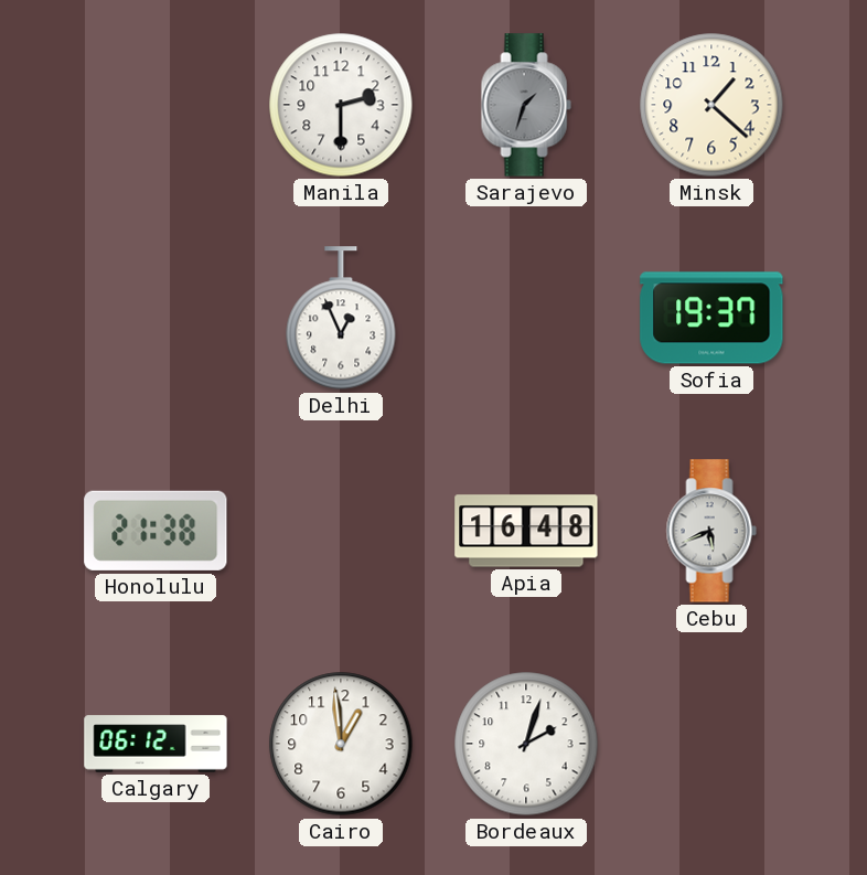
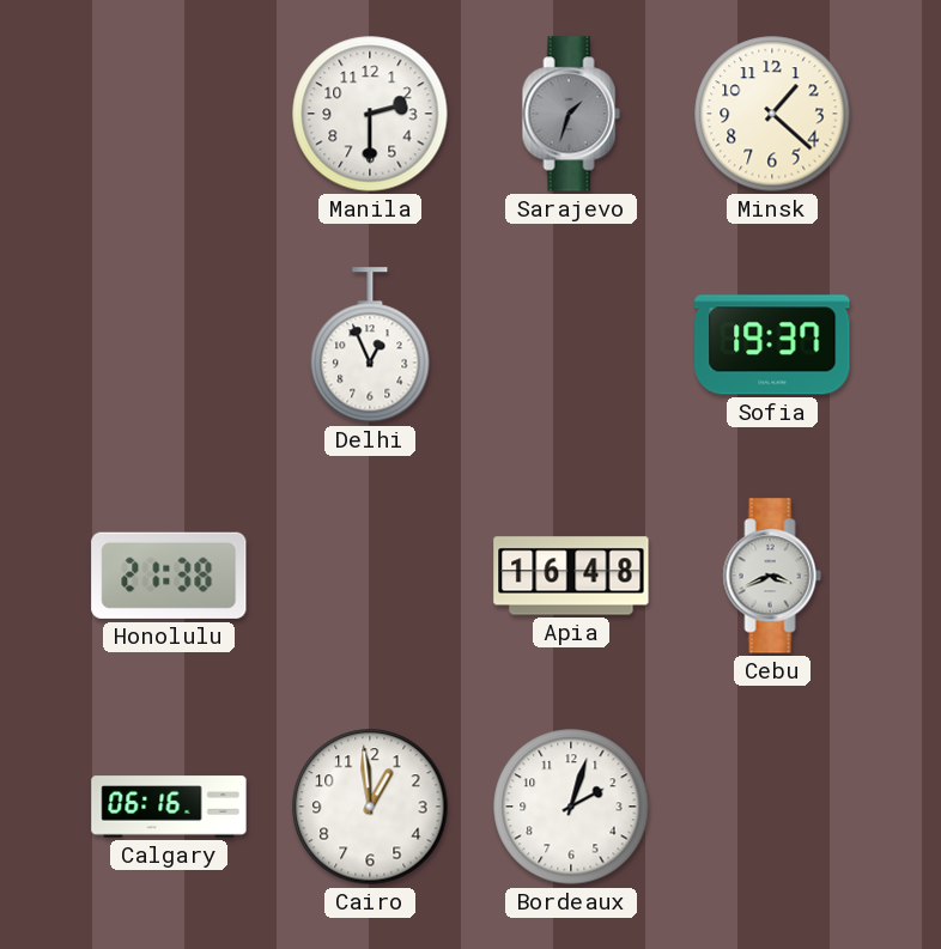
Cebu: 5:41 -> 3:41
Calgary: 06:12 -> 06:16
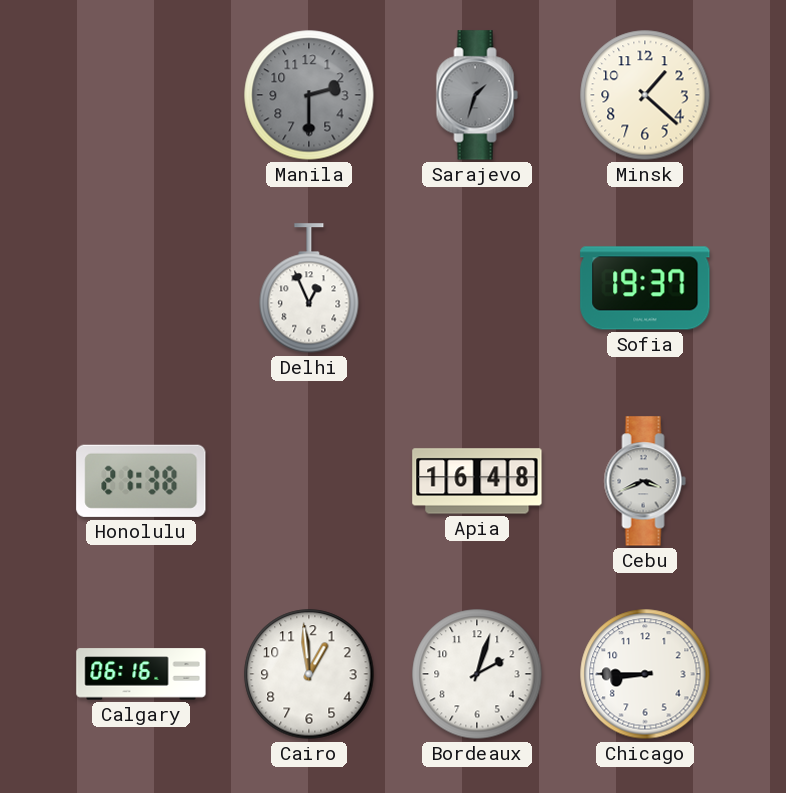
Manila dial: white -> grey
Chicago: none -> 8:45
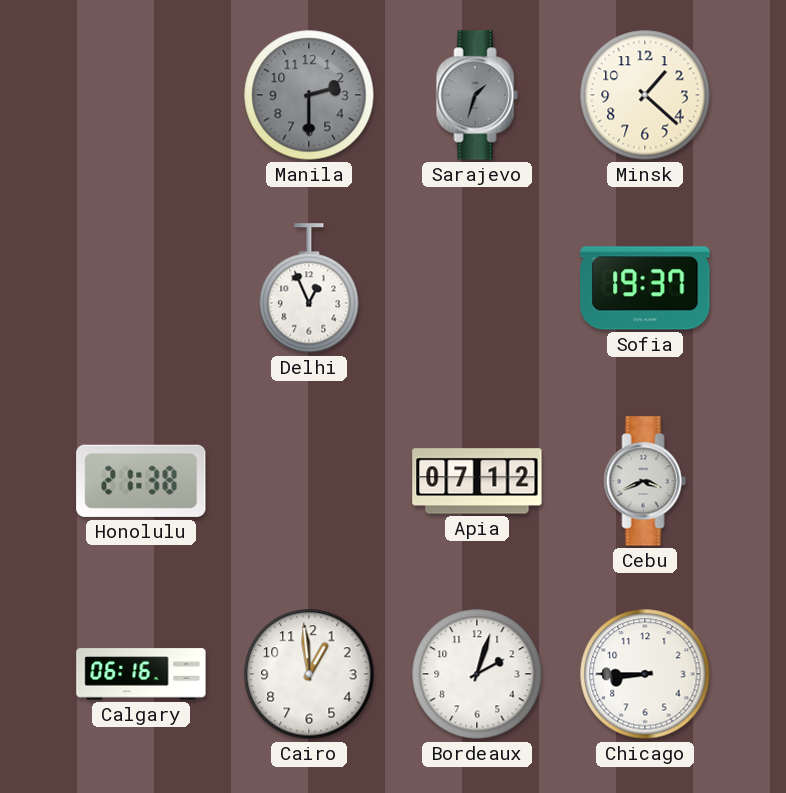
Apia: 16:48 -> 07:12
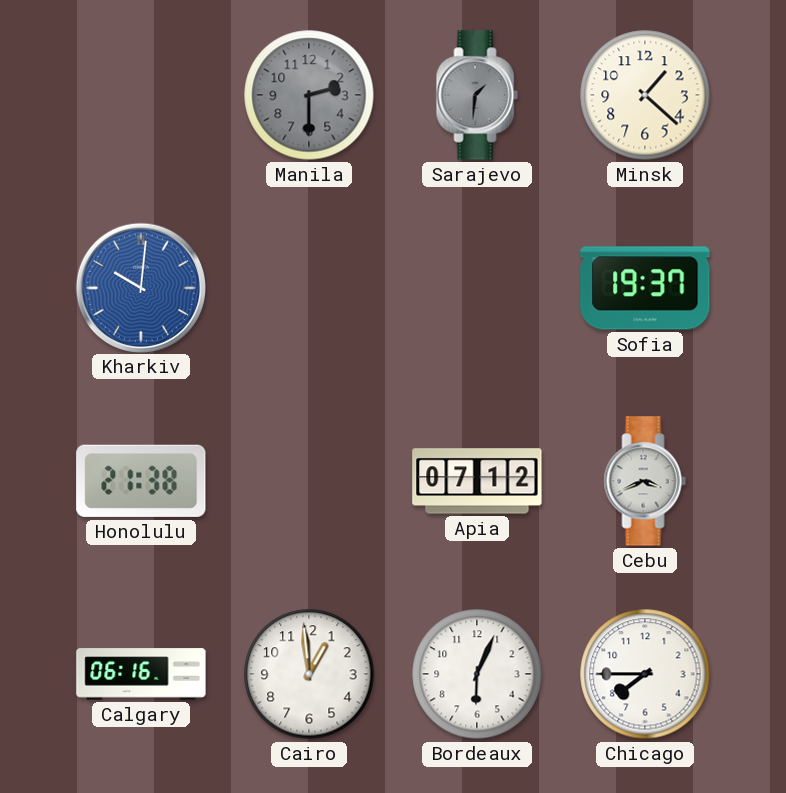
Sarajevo: 1:33 -> 1:31
Kharkiv: none -> 10:01
Delhi: 12:56 -> none
Bordeaux: 2:03 -> 6:04
Chicago: 8:45 -> 7:45
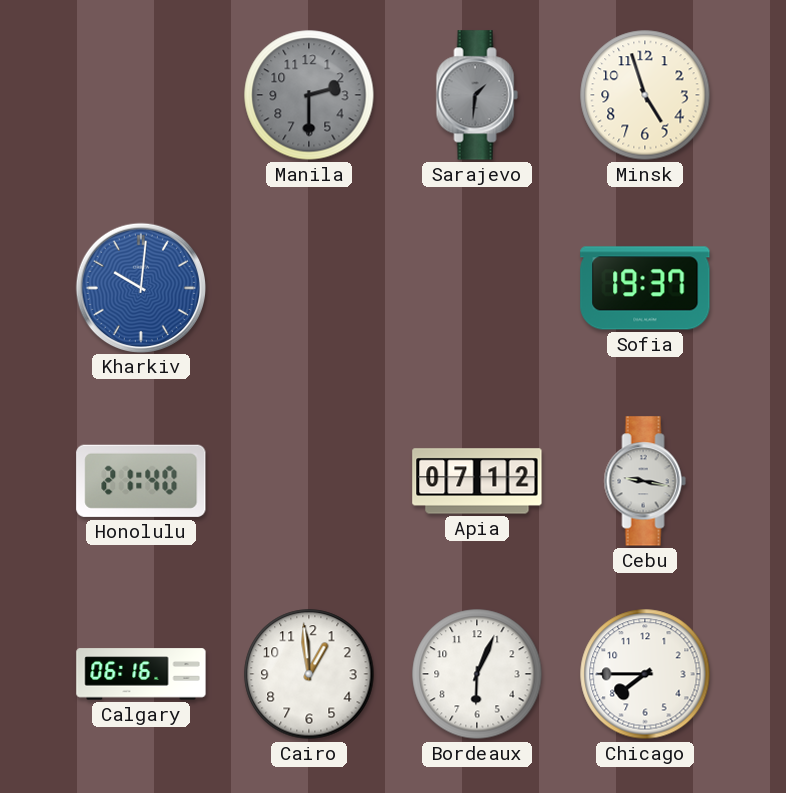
Minsk: 1:22 -> 4:57
Honolulu: 21:38 -> 21:40
Cebu: 3:41 -> 9:17
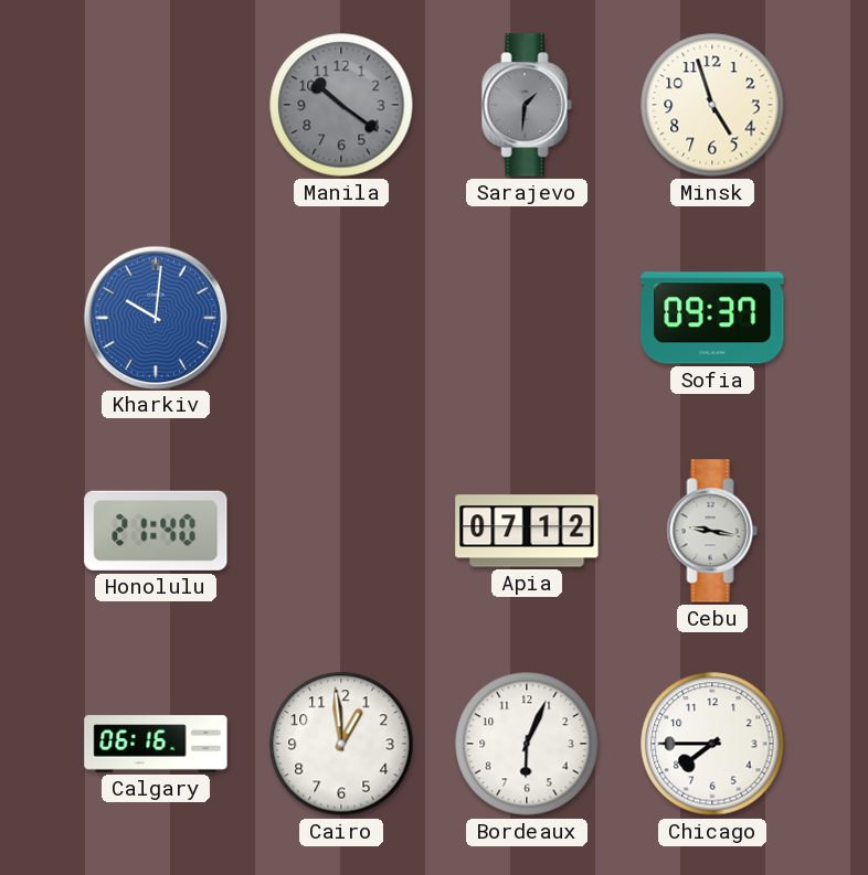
Manila: 2:30 -> 10:21
Sofia: 19:37 -> 09:37
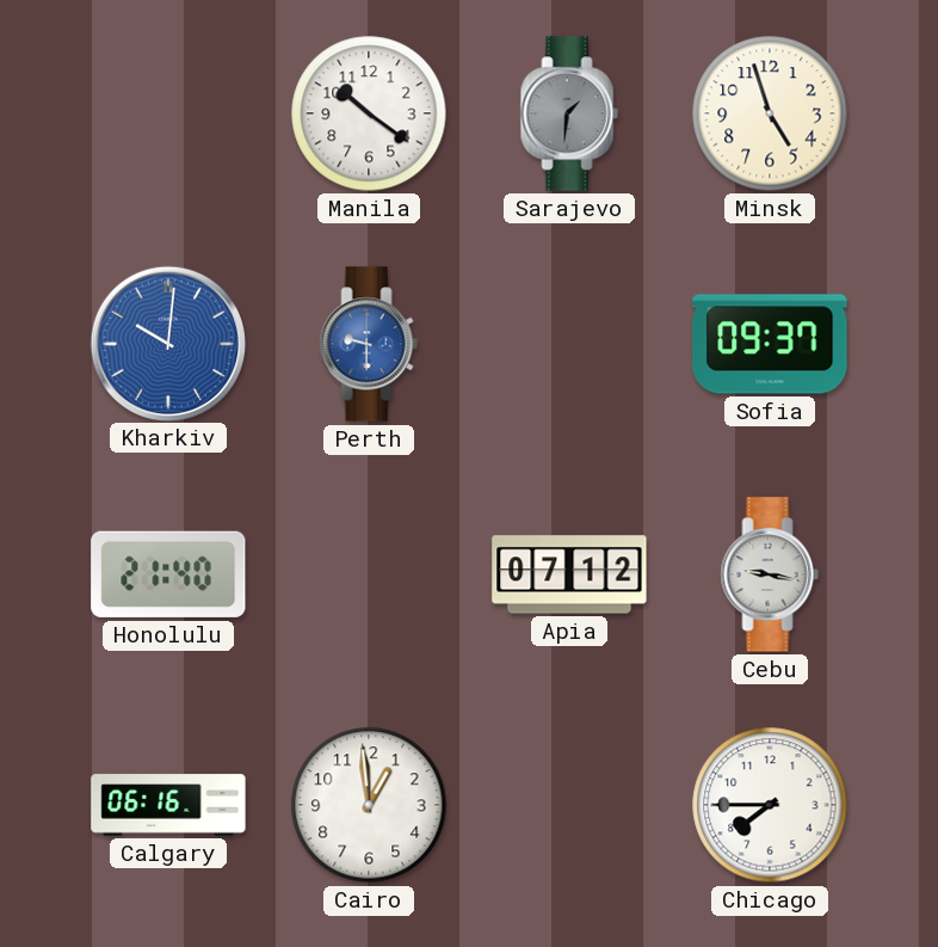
Manila dial: grey -> white
Perth: none -> 9:30
Bordeaux: 6:04 -> none
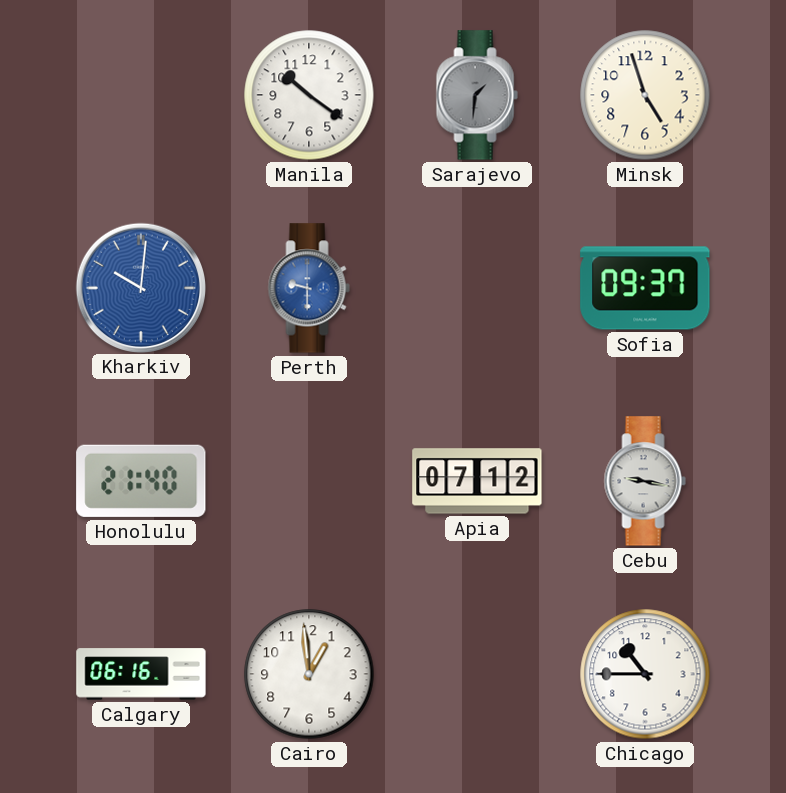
Chicago: 7:45 -> 10:45
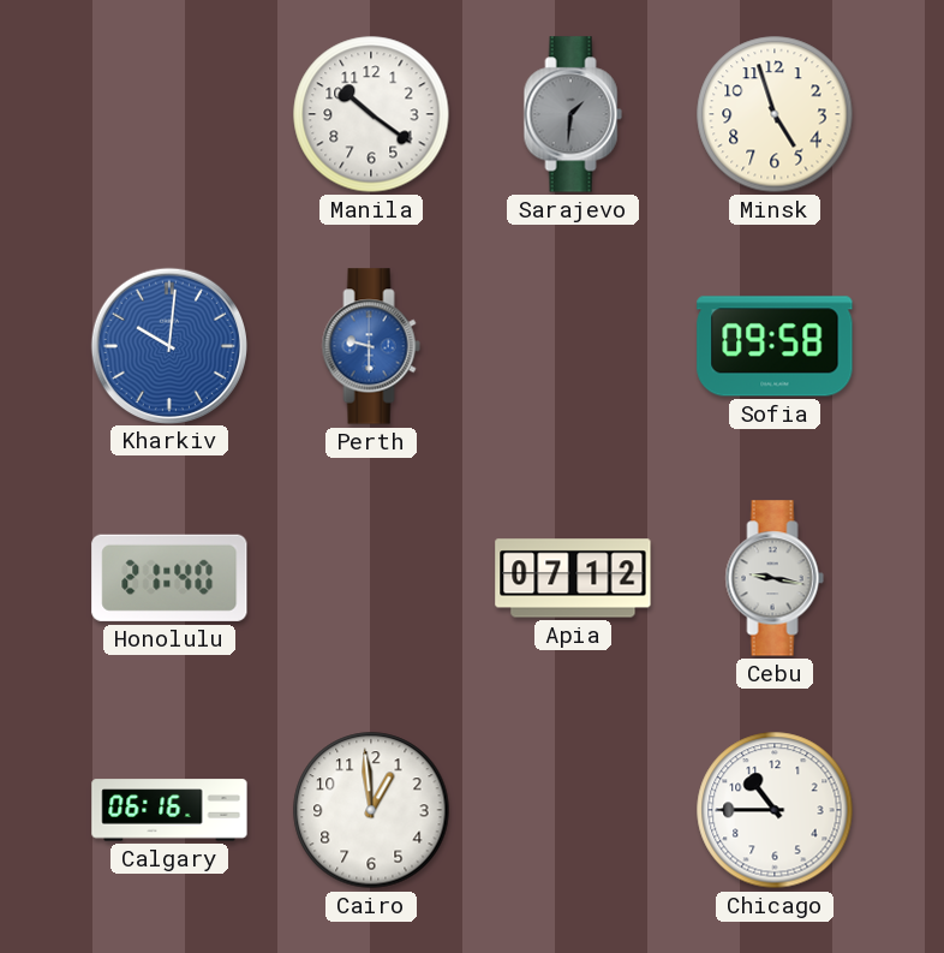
Sofia: 09:37 -> 09:58
